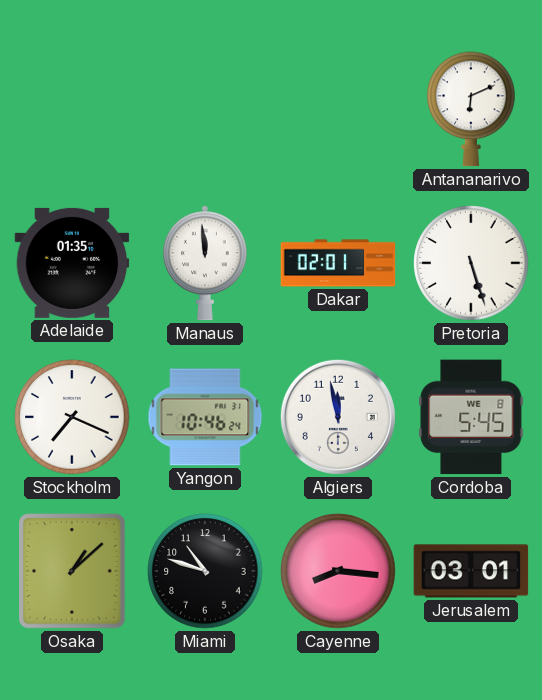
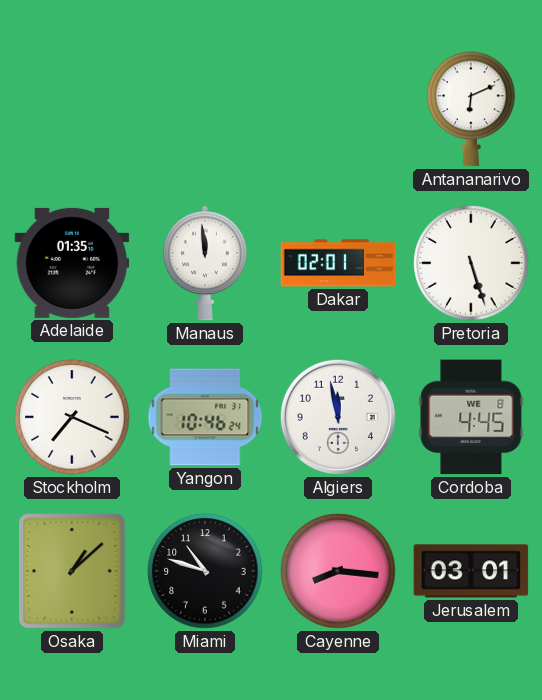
Cordoba: 5:45 -> 4:45
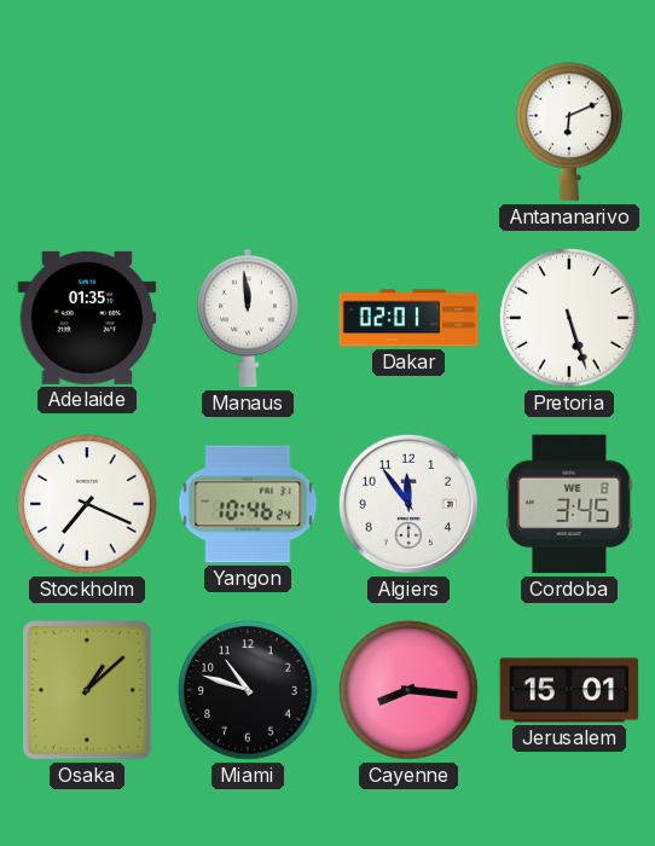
Algiers: 11:58 -> 11:54
Cordoba: 4:45 -> 3:45
Jerusalem: 03:01 -> 15:01
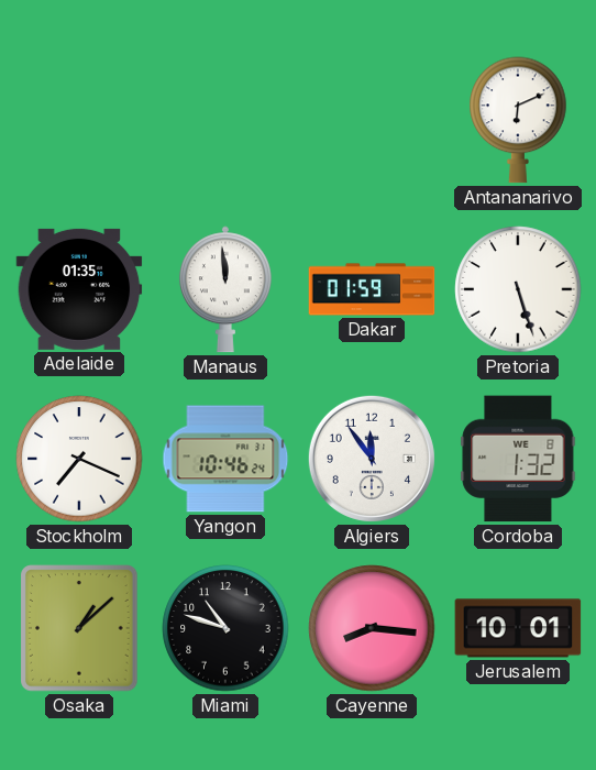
Dakar: 02:01 -> 01:59
Cordoba: 3:45 -> 1:32
Jerusalem: 15:01 -> 10:01
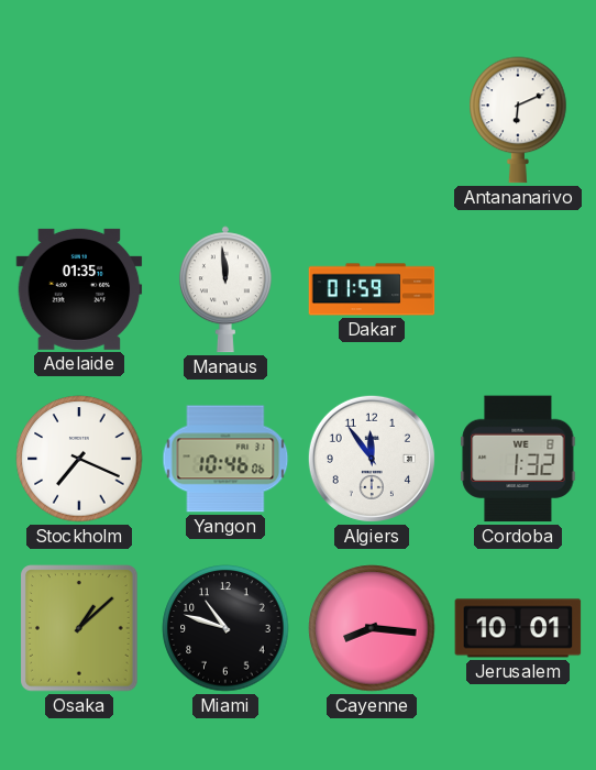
Pretoria: 5:27 -> none
Yangon: 10:46:24 -> 10:46:06
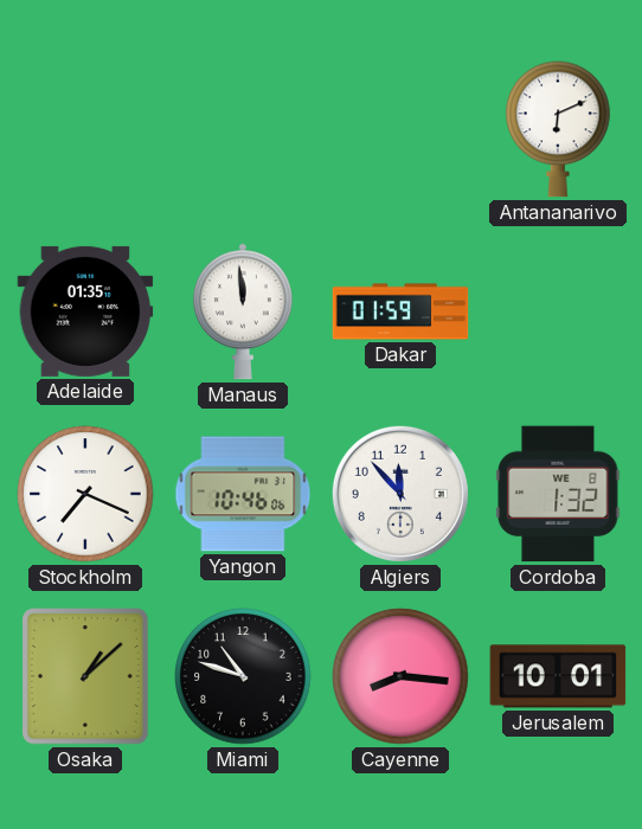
Algiers: 11:54 -> 11:53
